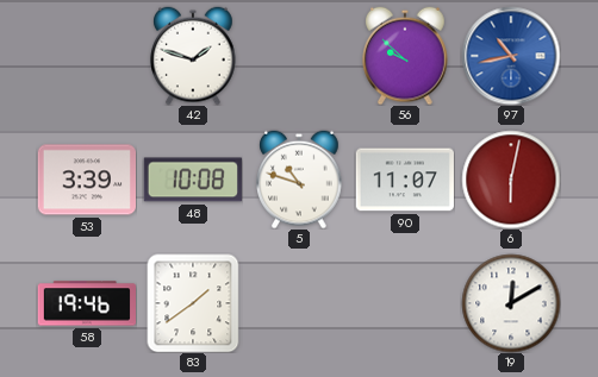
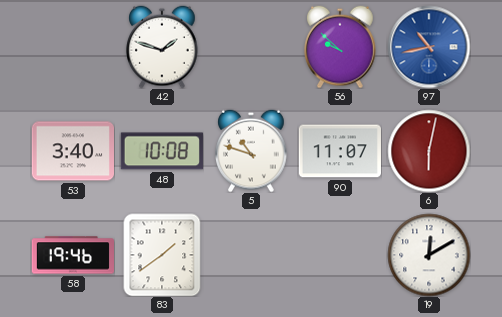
53: 3:39 -> 3:40
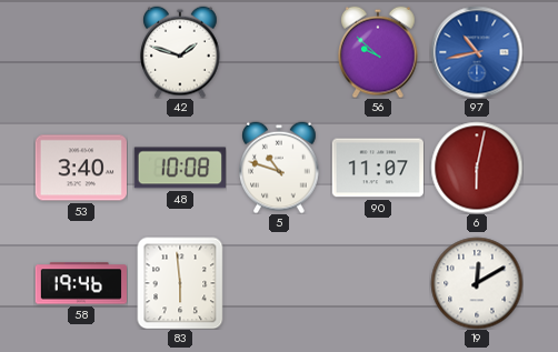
83: 1:39 -> 5:59
